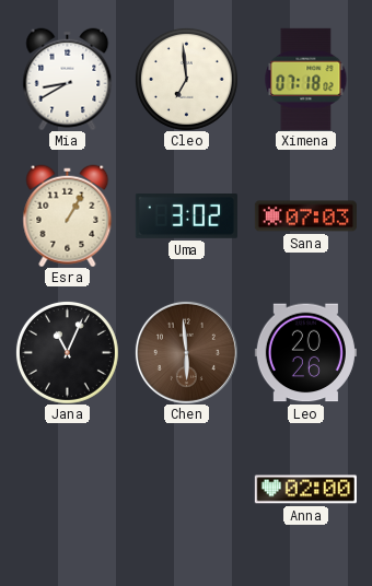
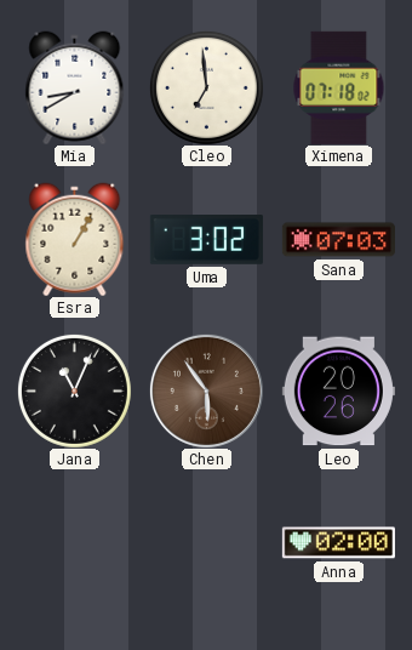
Chen: 5:59 -> 5:54
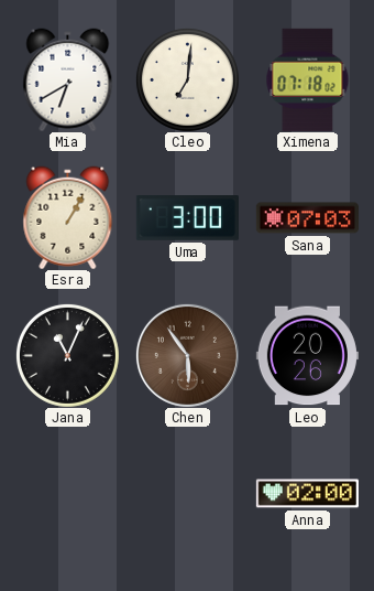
Mia: 8:40 -> 6:40
Cleo: 6:59 -> 7:01
Uma: 3:02 -> 3:00
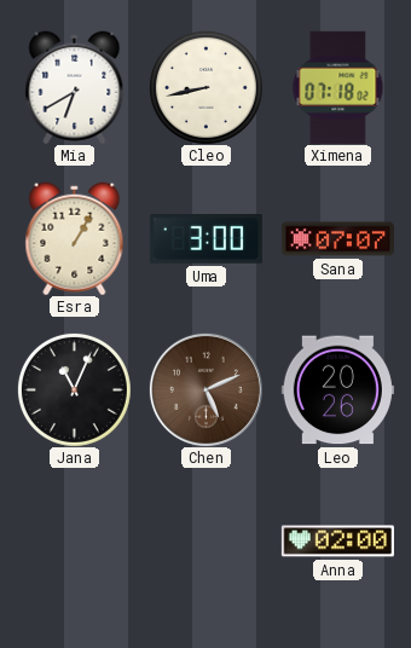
Cleo: 7:01 -> 8:43
Sana: 07:03 -> 07:07
Chen: 5:54 -> 5:11
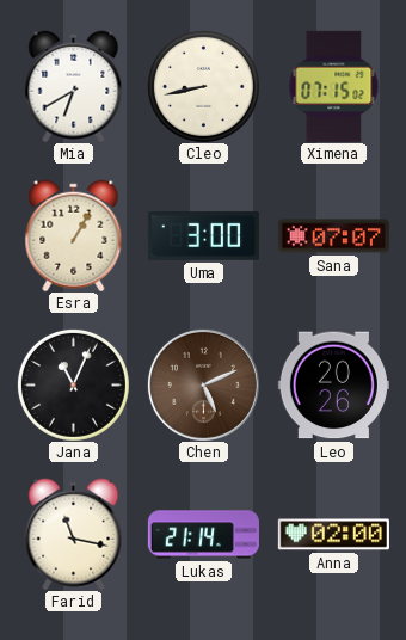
Ximena: 07:18 -> 07:15
Farid: none -> 11:17
Lukas: none -> 21:14
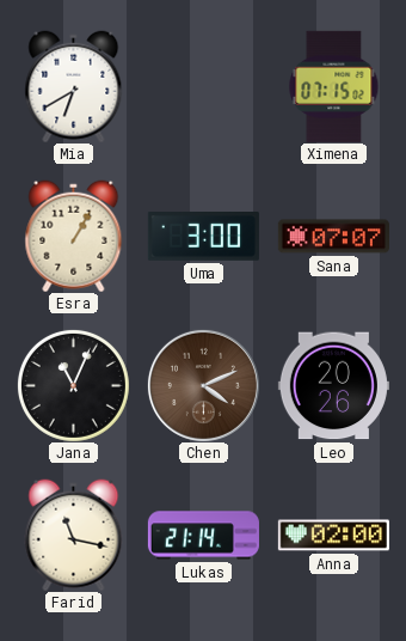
Cleo: 8:43 -> none
Chen: 5:11 -> 4:11
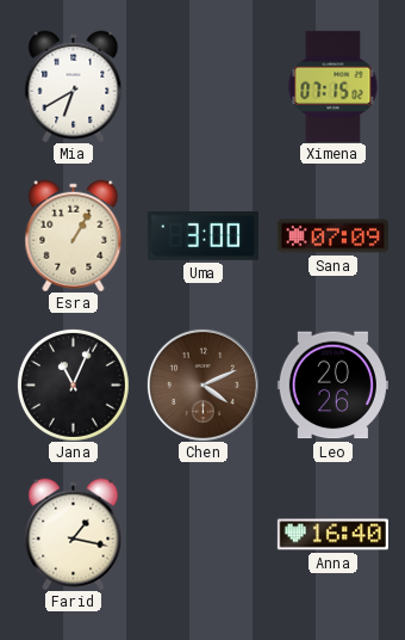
Sana: 07:07 -> 07:09
Farid: 11:17 -> 1:17
Lukas: 21:14 -> none
Anna: 02:00 -> 16:40
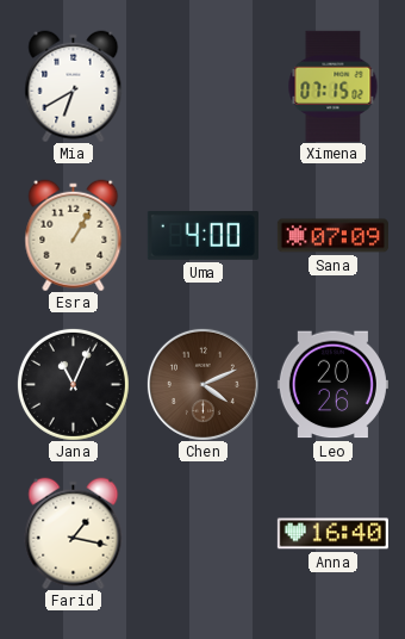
Uma: 3:00 -> 4:00
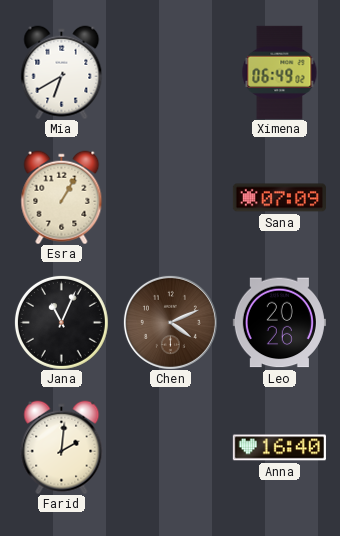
Ximena: 07:15 -> 06:49
Uma: 4:00 -> none
Farid: 1:17 -> 2:01
